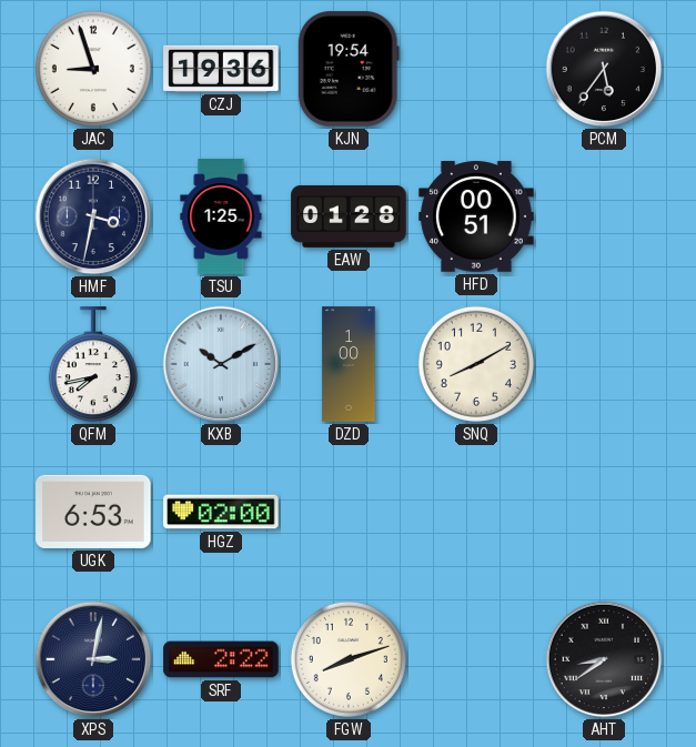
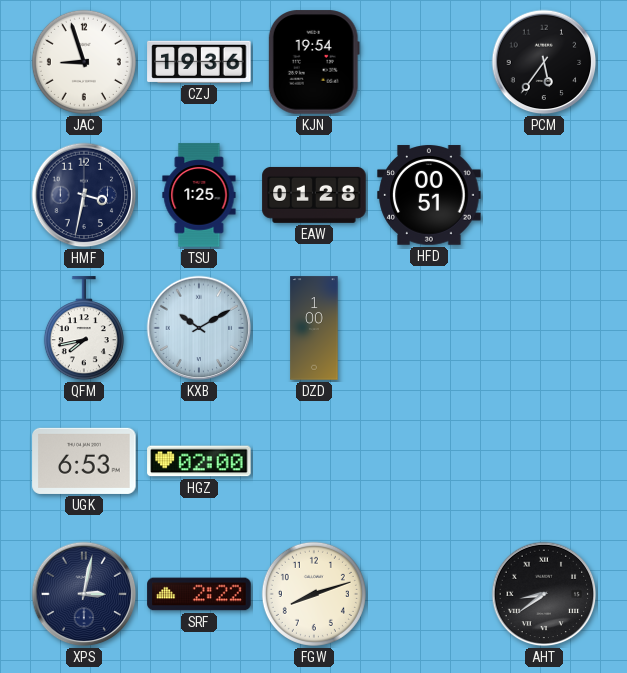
SNQ: 8:10 -> none
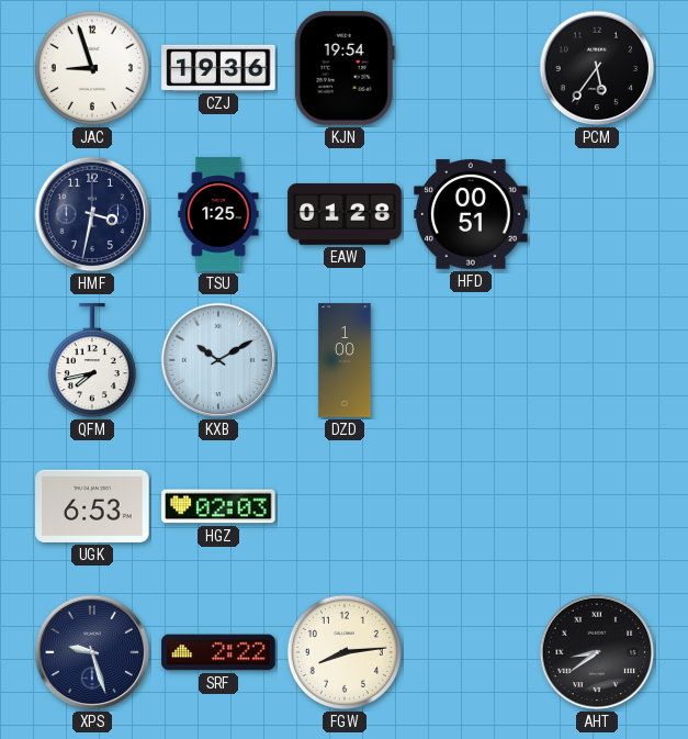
HGZ: 02:00 -> 02:03
XPS: 3:02 -> 9:27
FGW: 8:12 -> 8:14
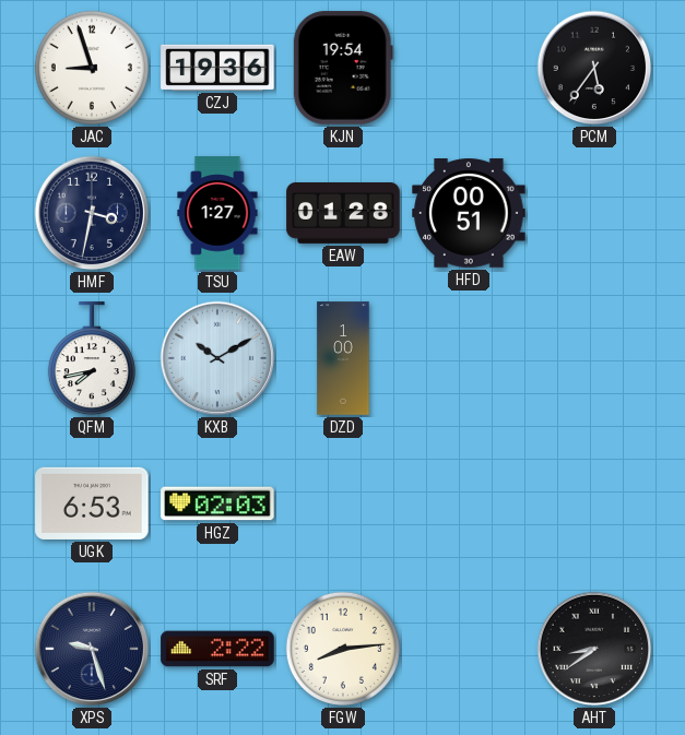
TSU: 1:25 -> 1:27
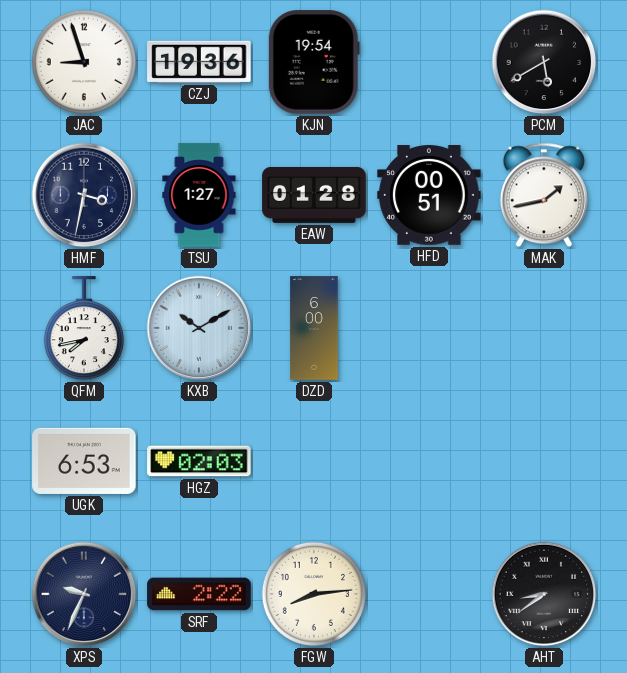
PCM: 5:36 -> 5:40
MAK: none -> 1:43
DZD: 1:00 -> 6:00
XPS: 9:27 -> 9:34
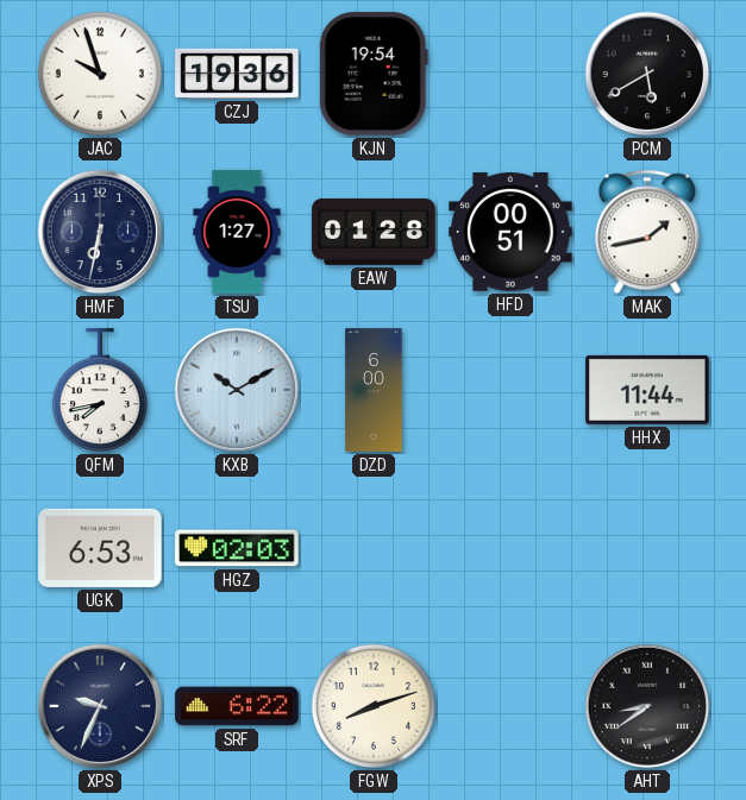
JAC: 8:57 -> 9:57
HMF: 3:32 -> 6:32
HHX: none -> 11:44
SRF: 2:22 -> 6:22
FGW: 8:14 -> 8:12
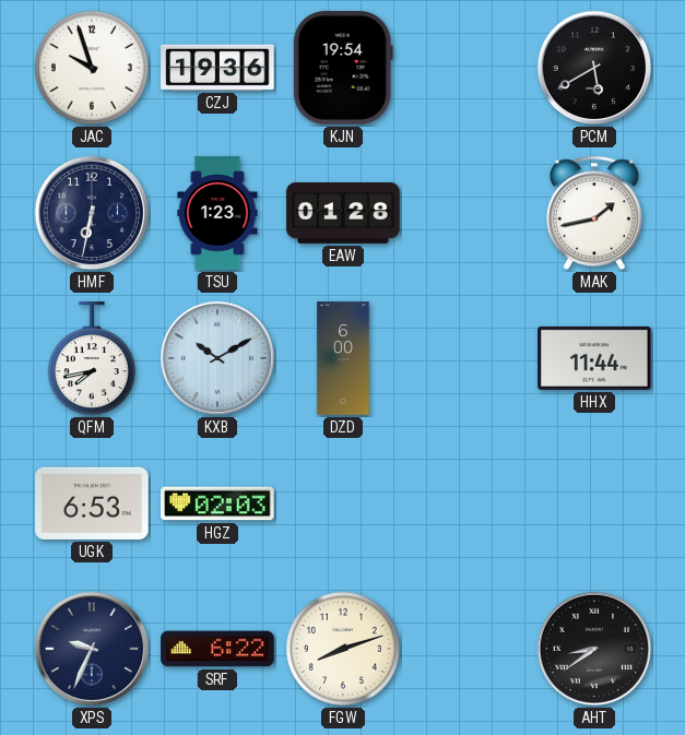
TSU: 1:27 -> 1:23
HFD: 00:51 -> none
